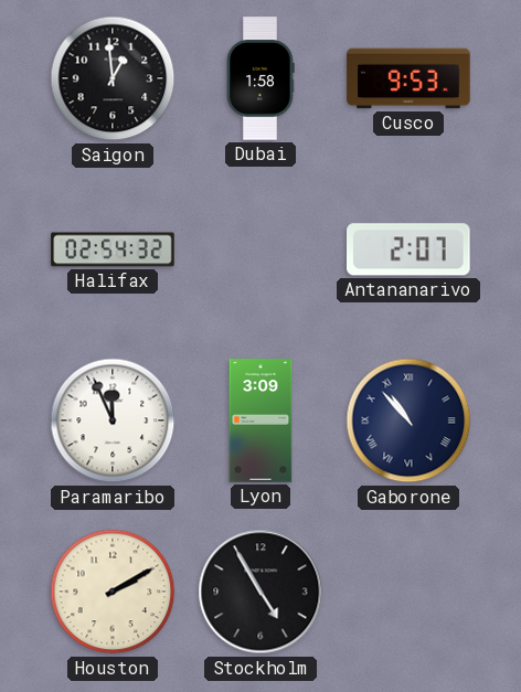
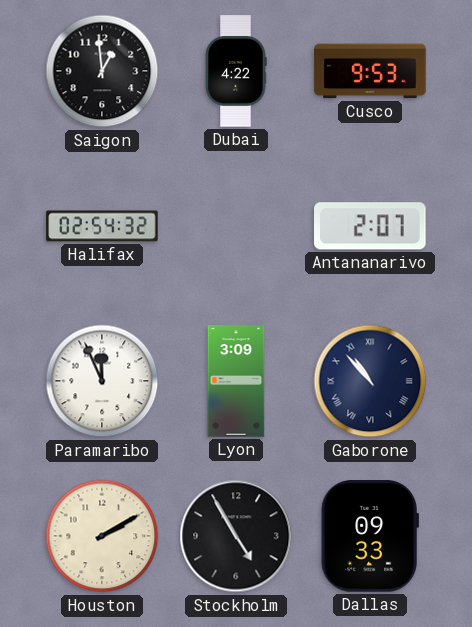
Dubai: 1:58 -> 4:22
Dallas: none -> 09:33
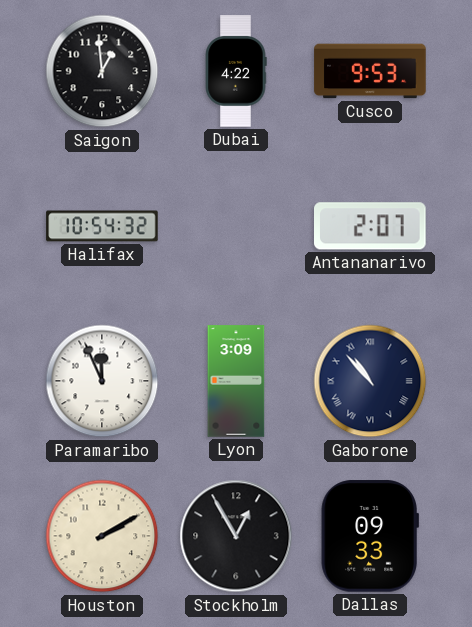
Halifax: 02:54 -> 10:54
Stockholm: 4:55 -> 12:55
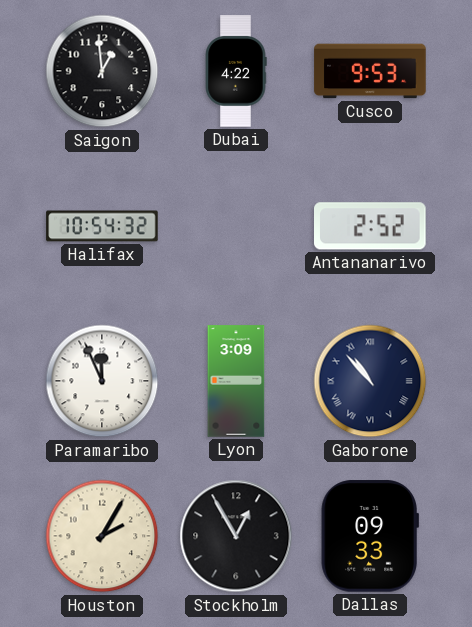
Antananarivo: 2:07 -> 2:52
Houston: 2:10 -> 2:05
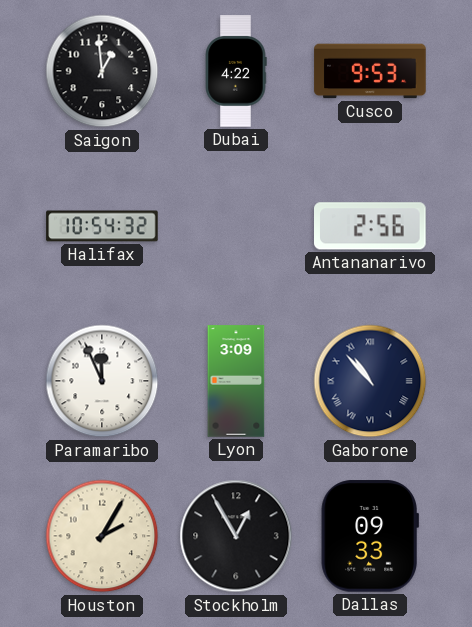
Antananarivo: 2:52 -> 2:56
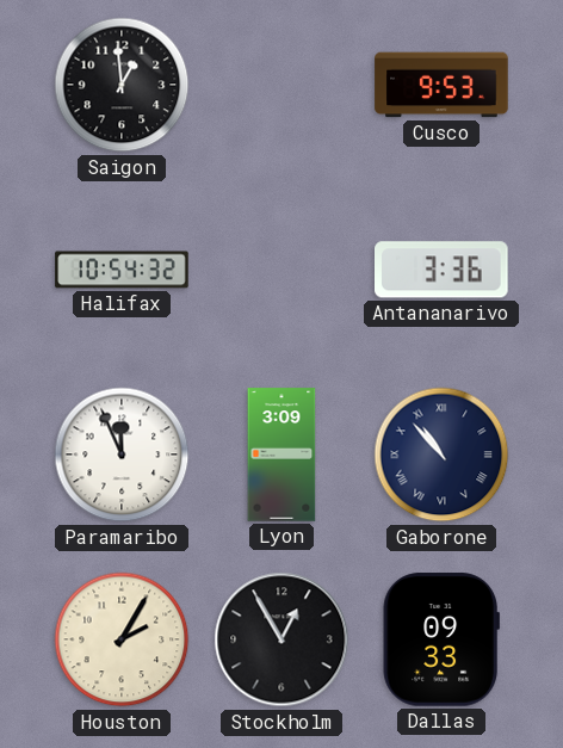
Dubai: 4:22 -> none
Antananarivo: 2:56 -> 3:36
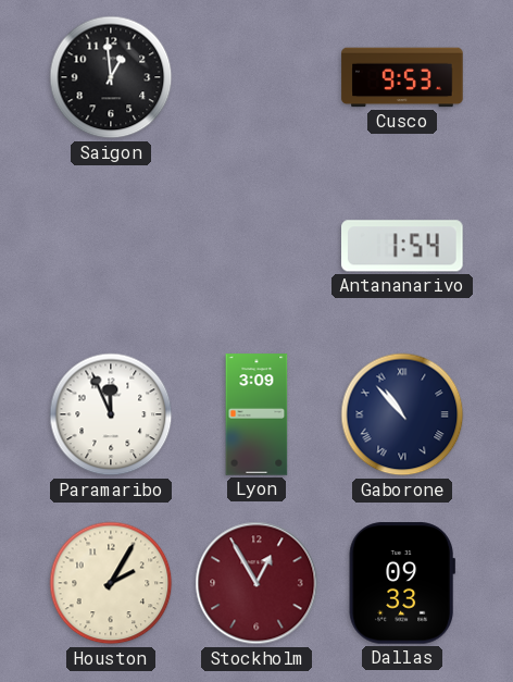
Halifax: 10:54 -> none
Antananarivo: 3:36 -> 1:54
Stockholm dial: black -> burgundy
